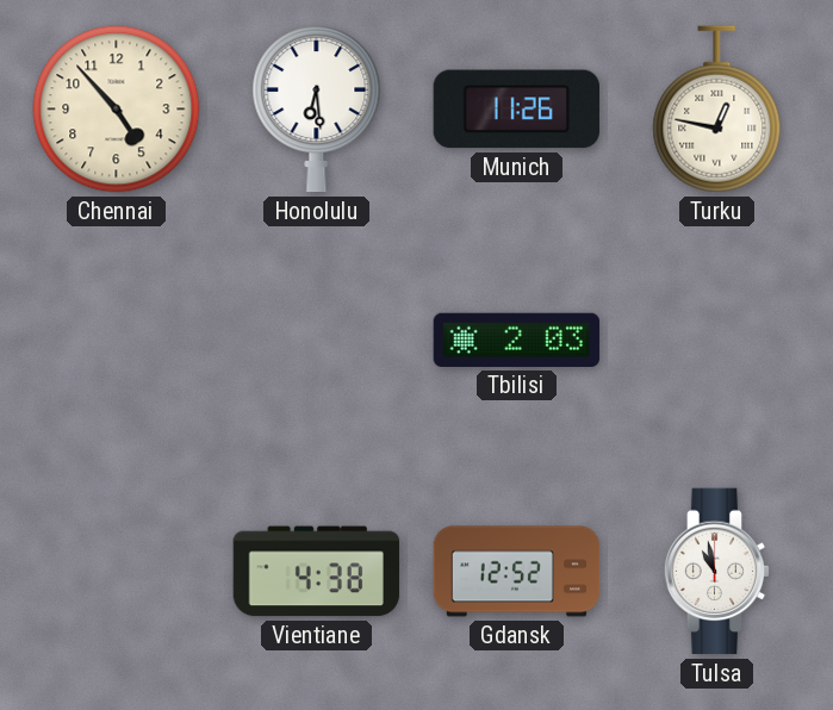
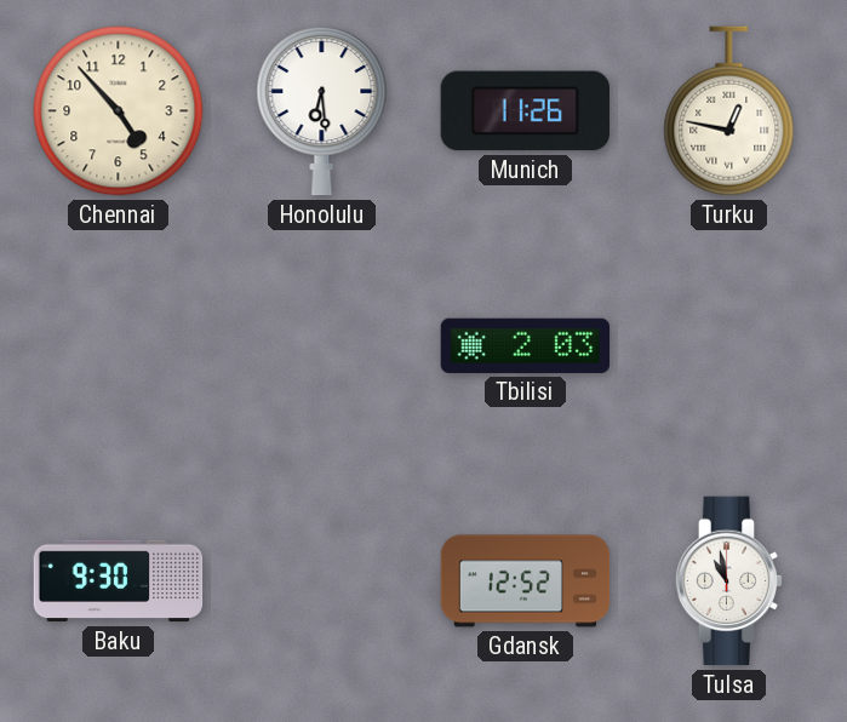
Baku: none -> 9:30
Vientiane: 4:38 -> none
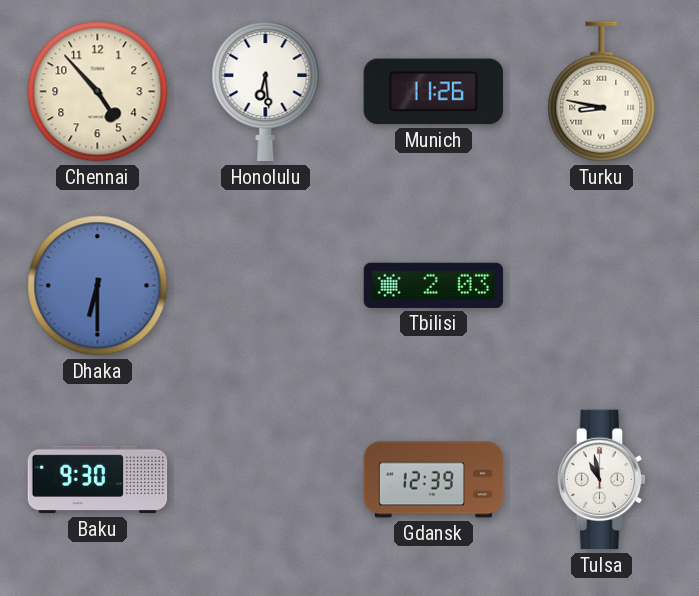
Turku: 12:47 -> 8:47
Dhaka: none -> 6:30
Gdansk: 12:52 -> 12:39
